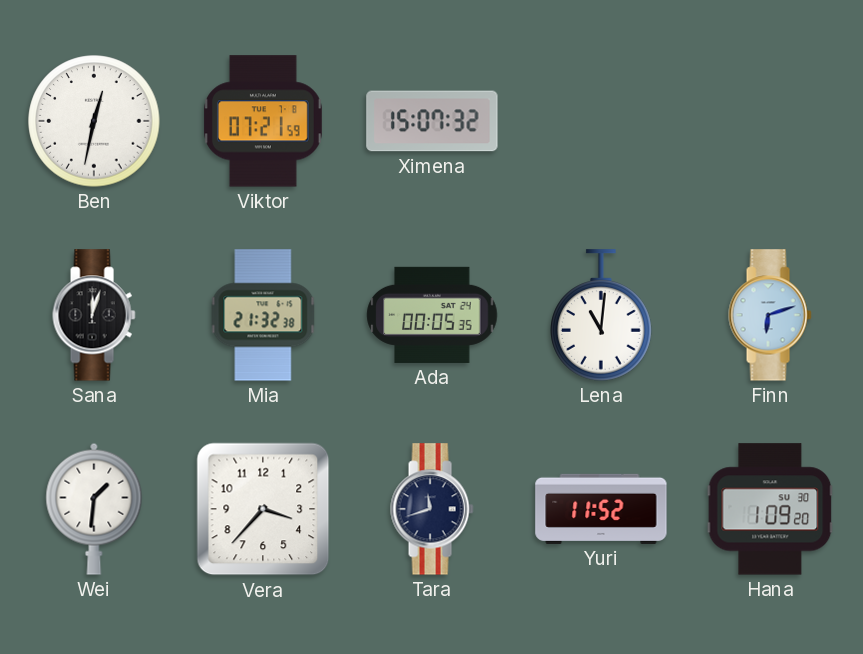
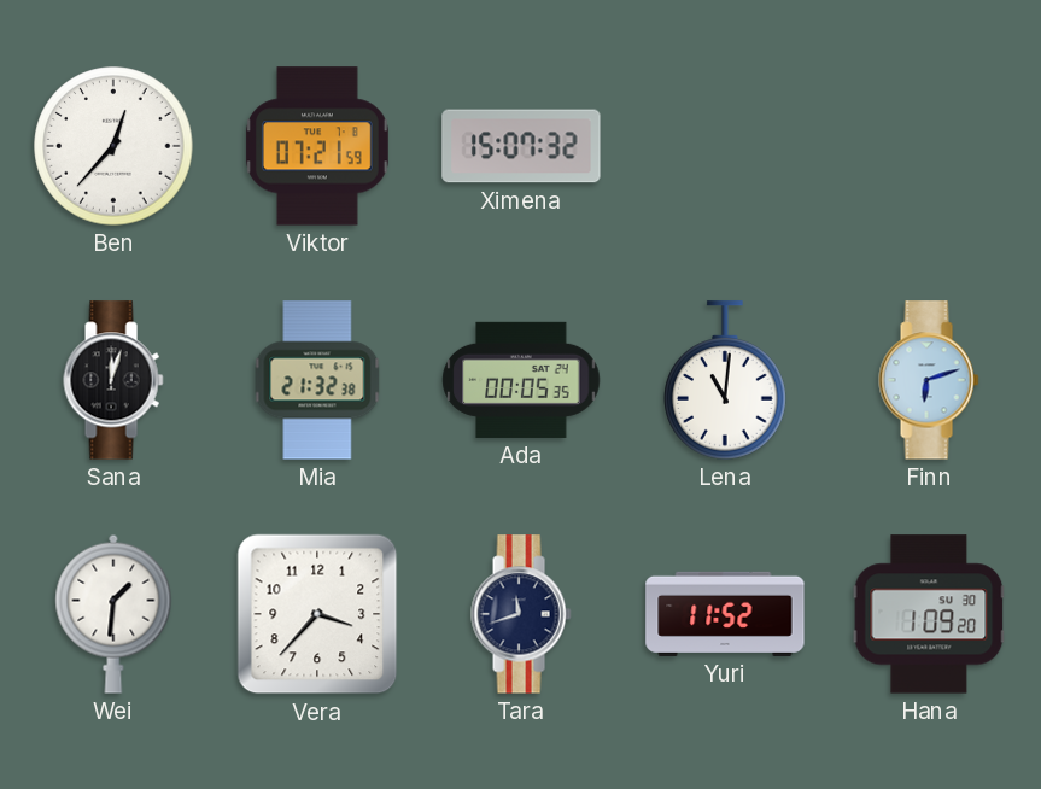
Ben: 12:32 -> 12:37
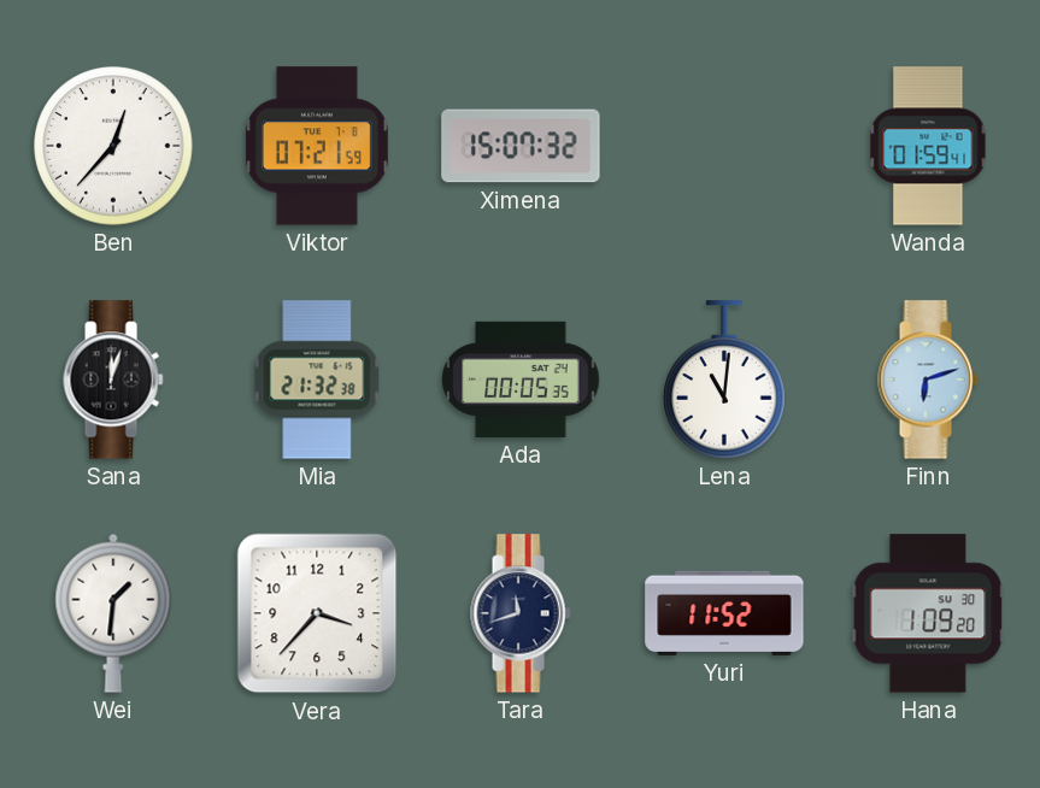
Wanda: none -> 01:59
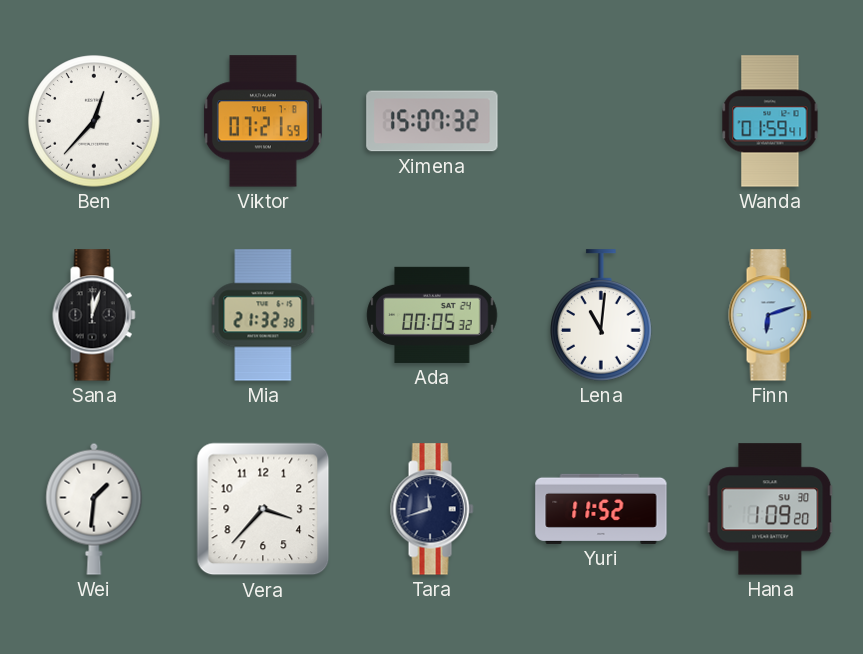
Ada: 00:05:35 -> 00:05:32
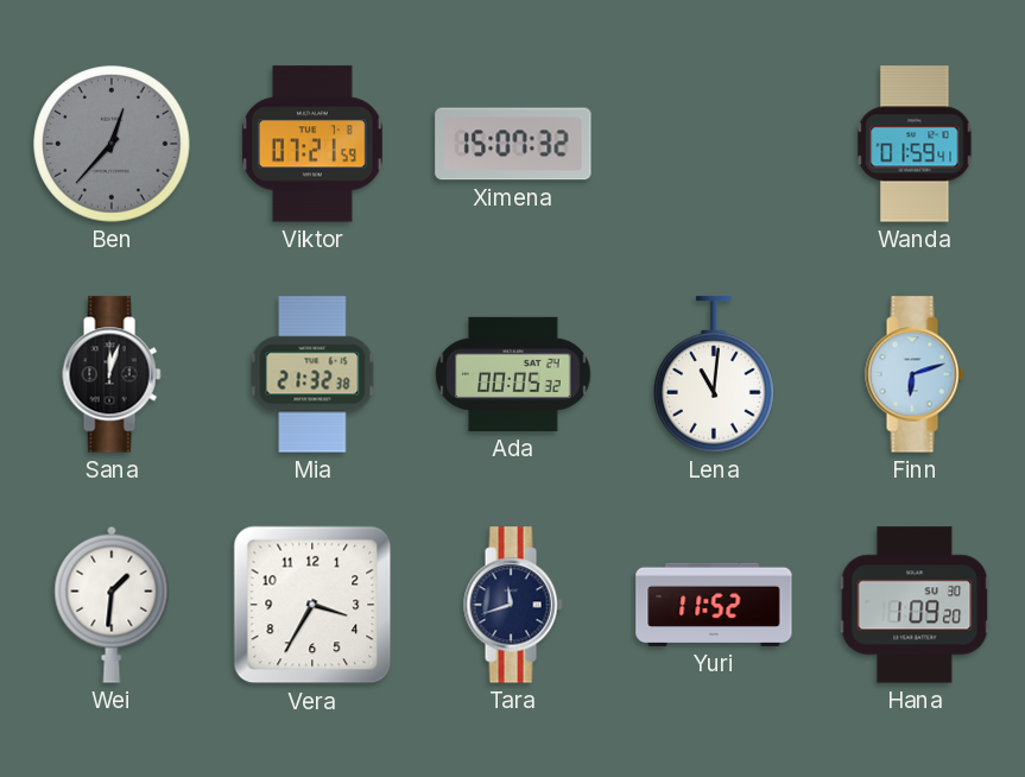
Ben dial: white -> grey
Vera: 3:37 -> 3:35
